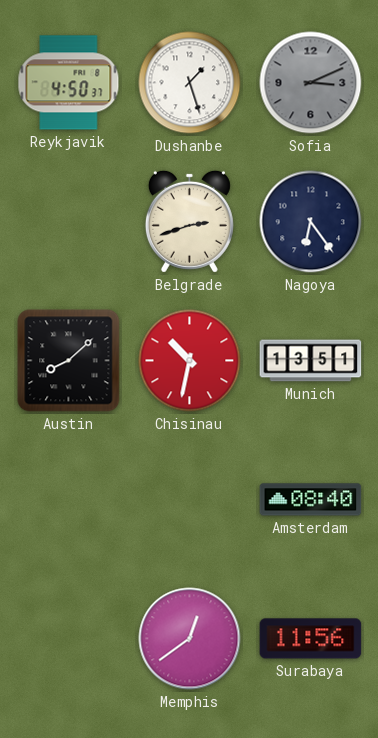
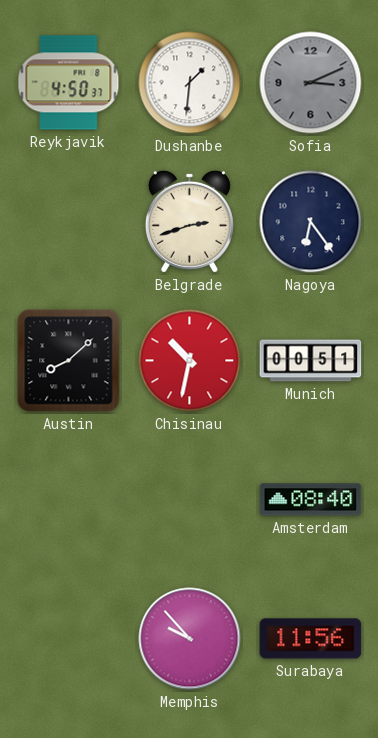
Dushanbe: 1:27 -> 1:31
Munich: 13:51 -> 00:51
Memphis: 12:39 -> 9:53
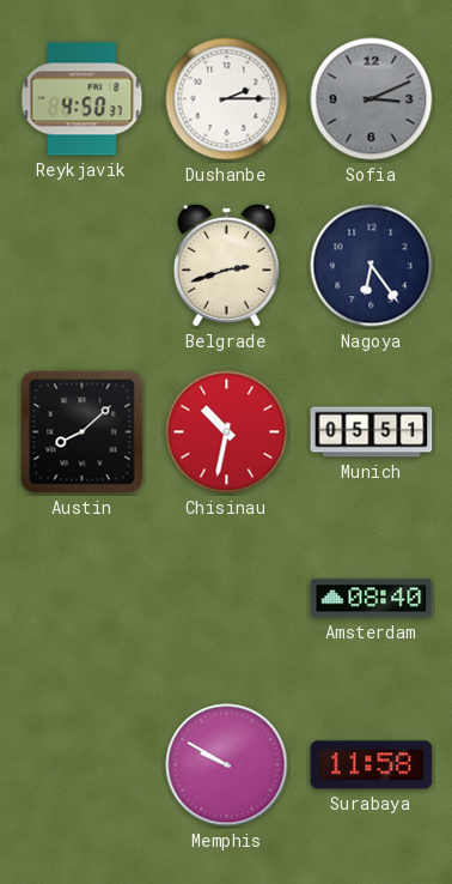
Dushanbe: 1:31 -> 2:15
Munich: 00:51 -> 05:51
Memphis: 9:53 -> 9:50
Surabaya: 11:56 -> 11:58
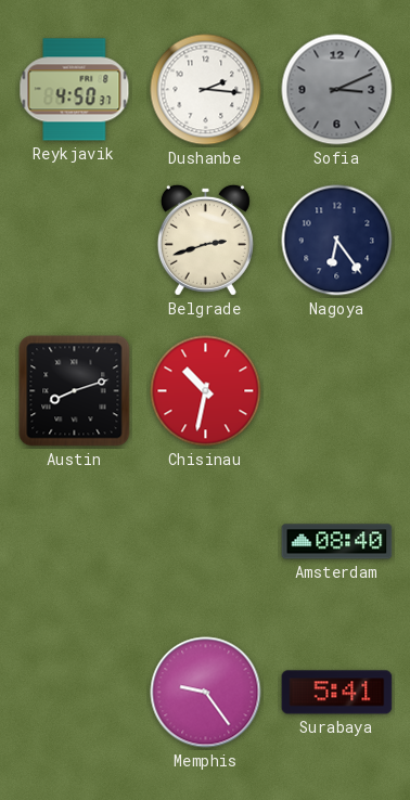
Dushanbe: 2:15 -> 2:16
Austin: 8:08 -> 8:12
Munich: 05:51 -> none
Memphis: 9:50 -> 9:24
Surabaya: 11:58 -> 5:41
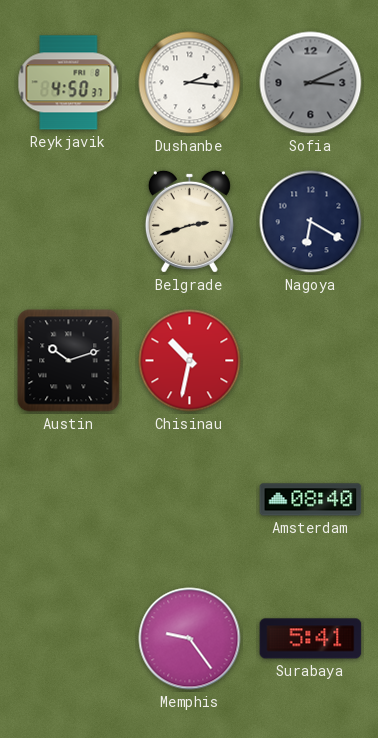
Nagoya: 6:24 -> 6:20
Austin: 8:12 -> 10:12
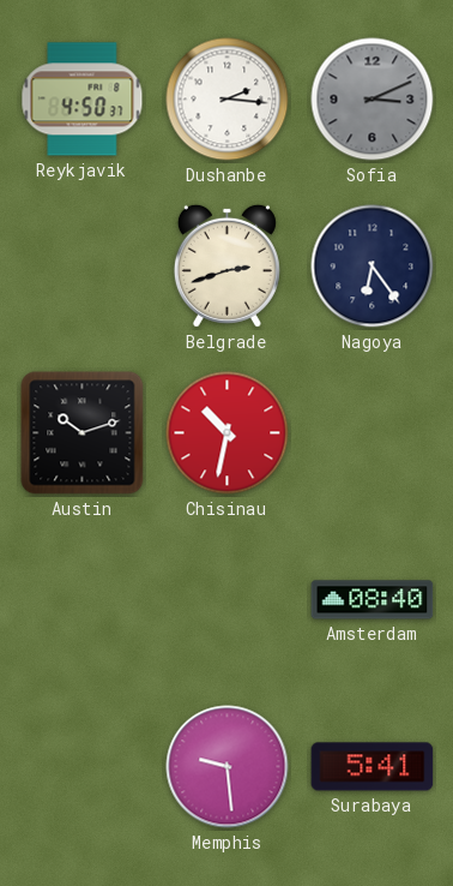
Nagoya: 6:20 -> 6:24
Memphis: 9:24 -> 9:29
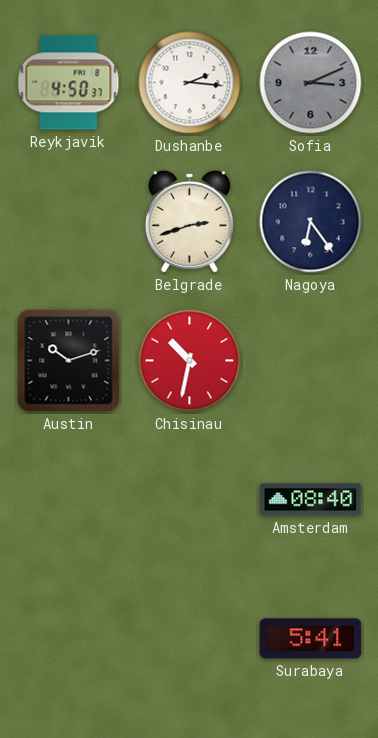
Memphis: 9:29 -> none
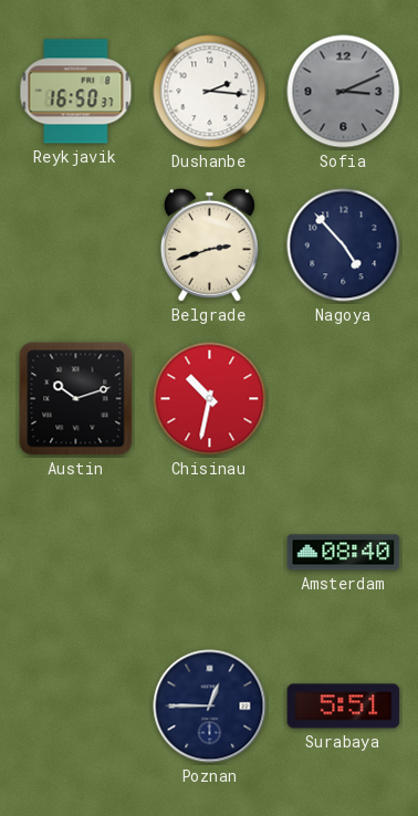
Reykjavik: 4:50 -> 16:50
Nagoya: 6:24 -> 4:53
Poznan: none -> 12:45
Surabaya: 5:41 -> 5:51
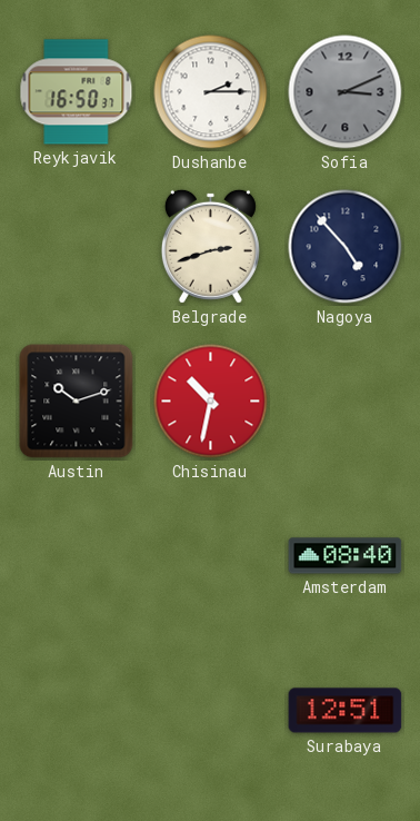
Dushanbe: 2:16 -> 2:15
Poznan: 12:45 -> none
Surabaya: 5:51 -> 12:51
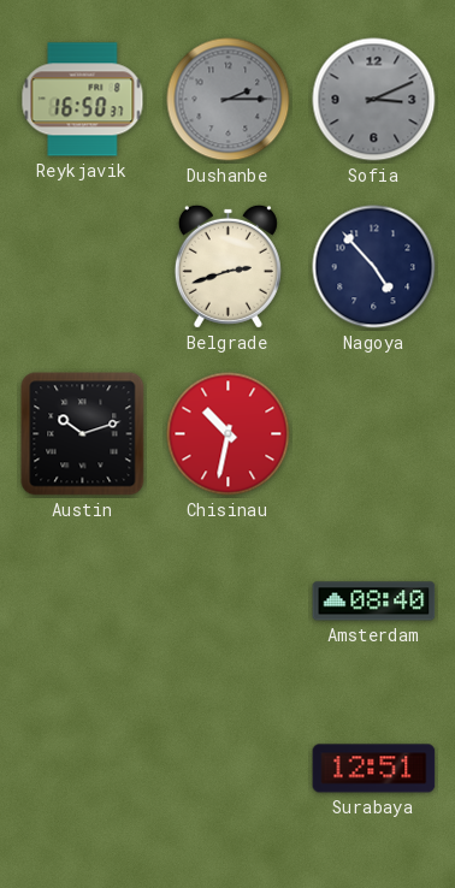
Dushanbe dial: white -> grey
